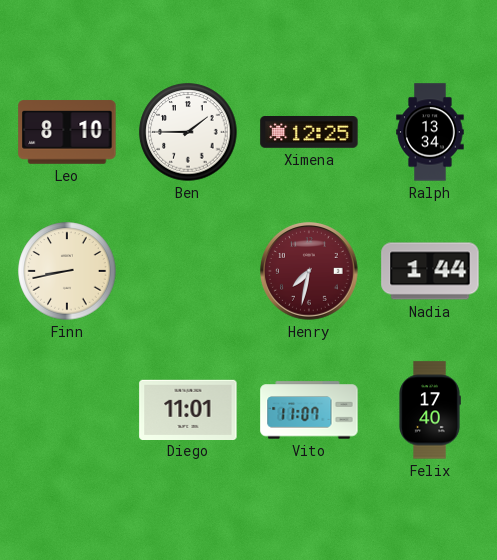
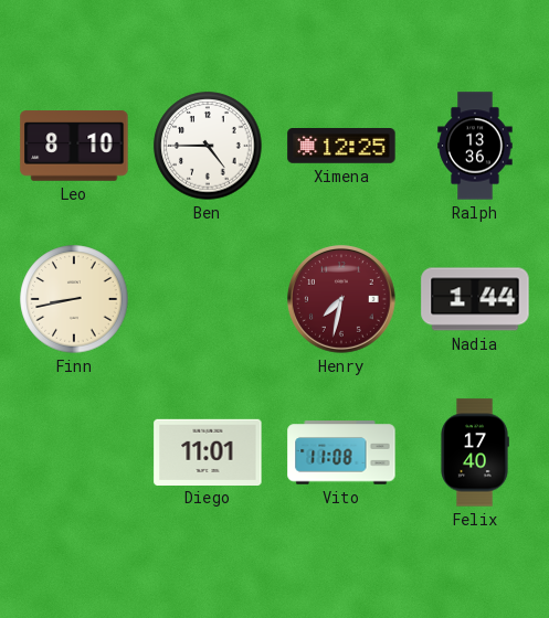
Ben: 1:45 -> 4:45
Ralph: 13:34 -> 13:36
Vito: 11:07 -> 11:08
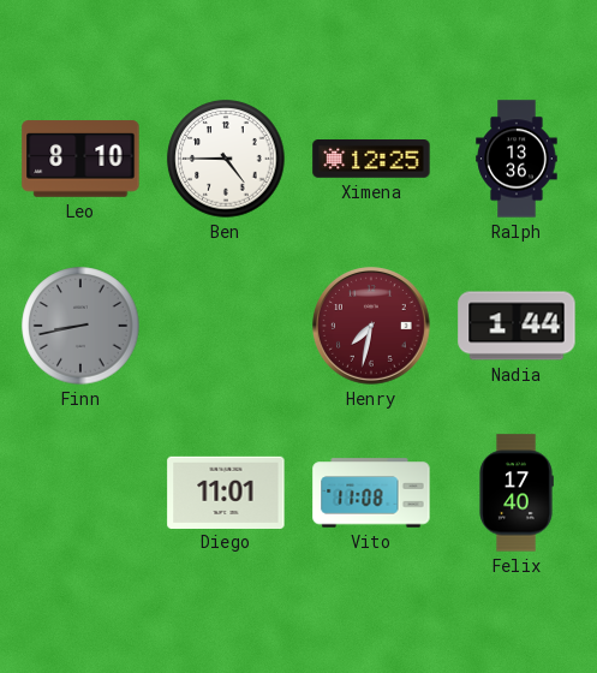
Finn dial: cream -> grey
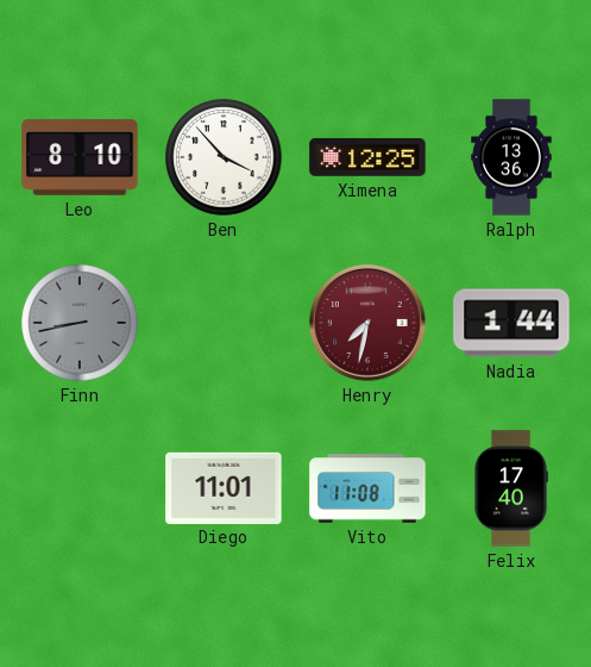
Ben: 4:45 -> 3:53
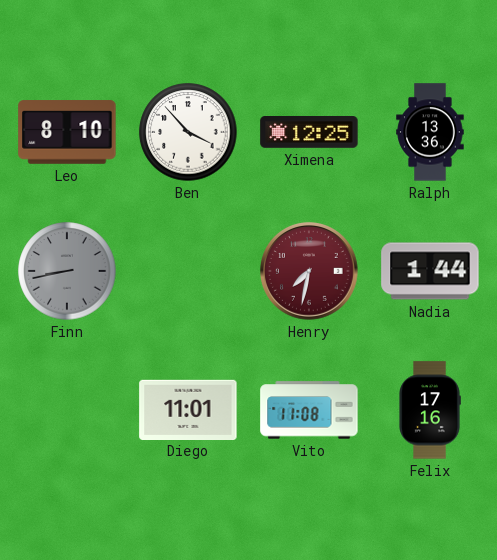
Felix: 17:40 -> 17:16
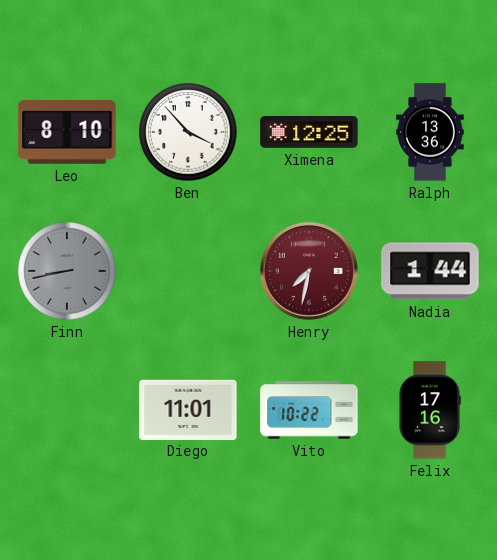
Vito: 11:08 -> 10:22
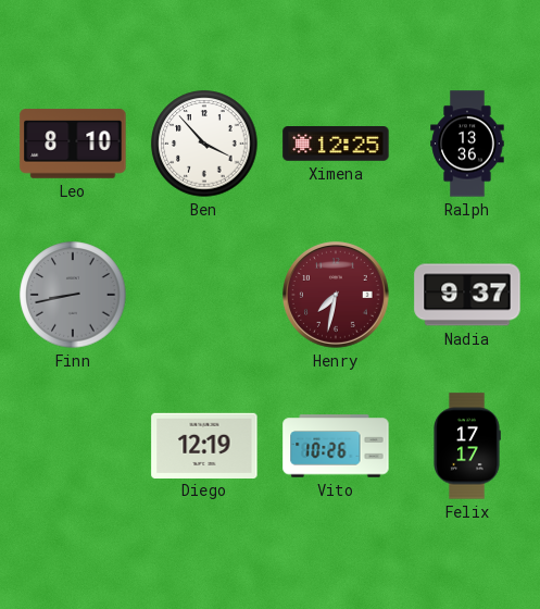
Nadia: 1:44 -> 9:37
Diego: 11:01 -> 12:19
Vito: 10:22 -> 10:26
Felix: 17:16 -> 17:17
